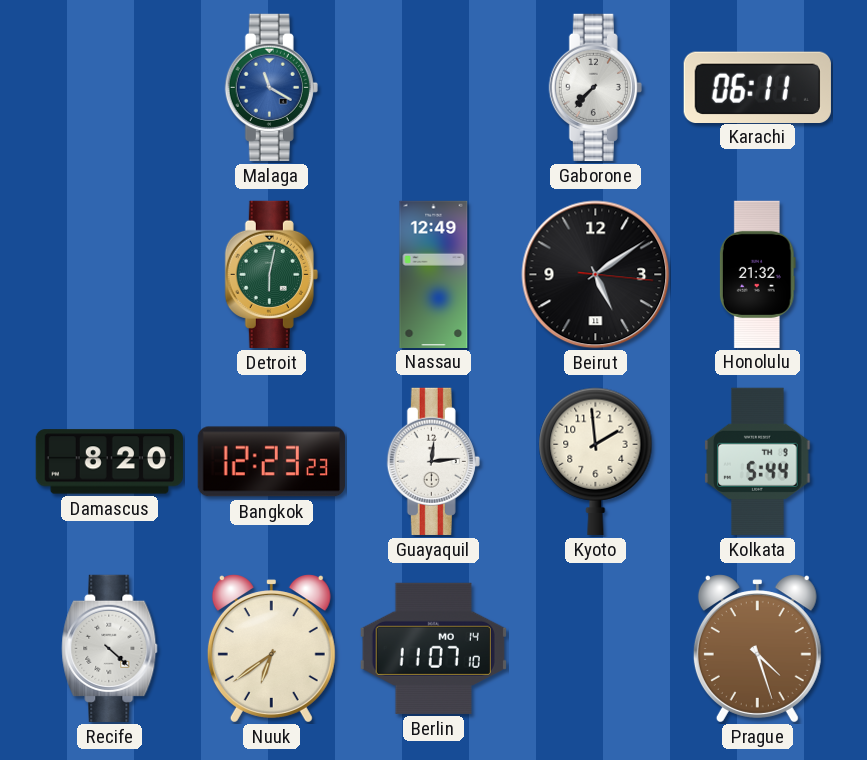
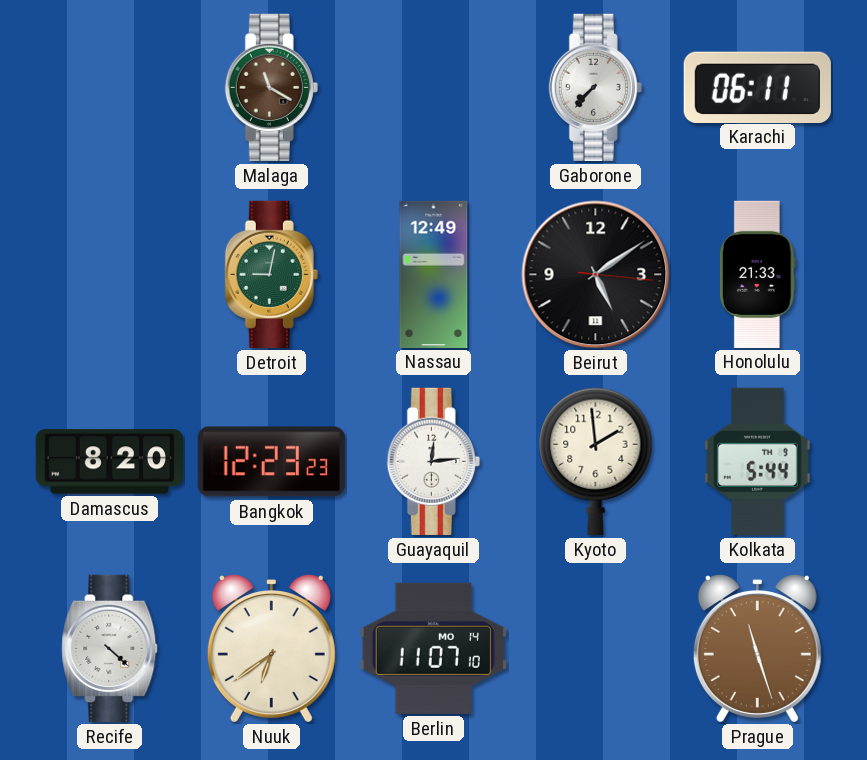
Malaga dial: blue -> brown
Detroit: 6:02 -> 9:02
Honolulu: 21:32 -> 21:33
Prague: 4:27 -> 11:27
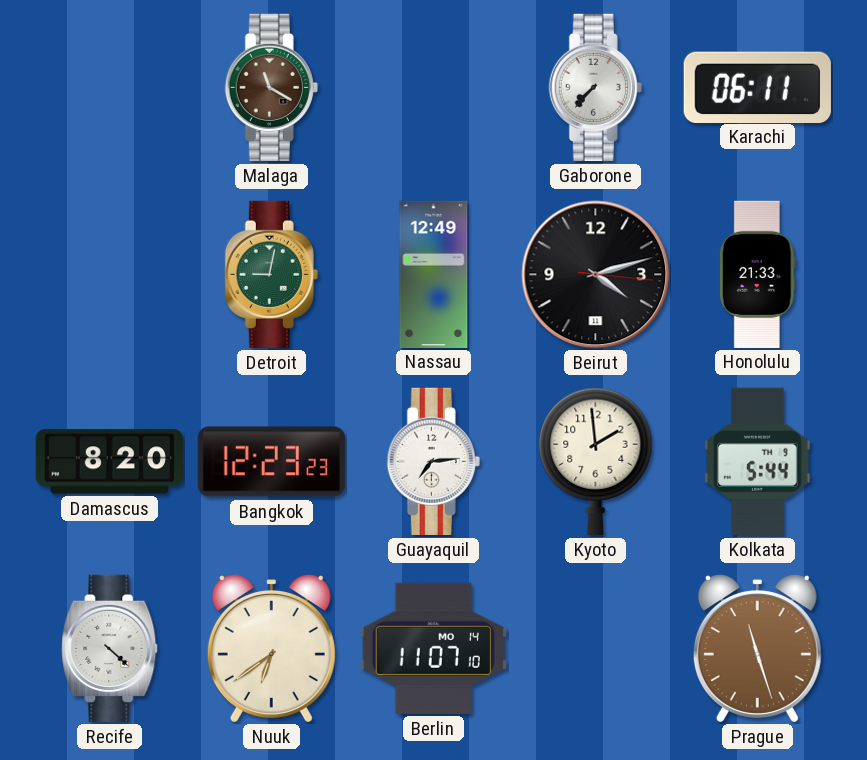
Beirut: 5:09 -> 4:12
Guayaquil: 12:14 -> 7:14
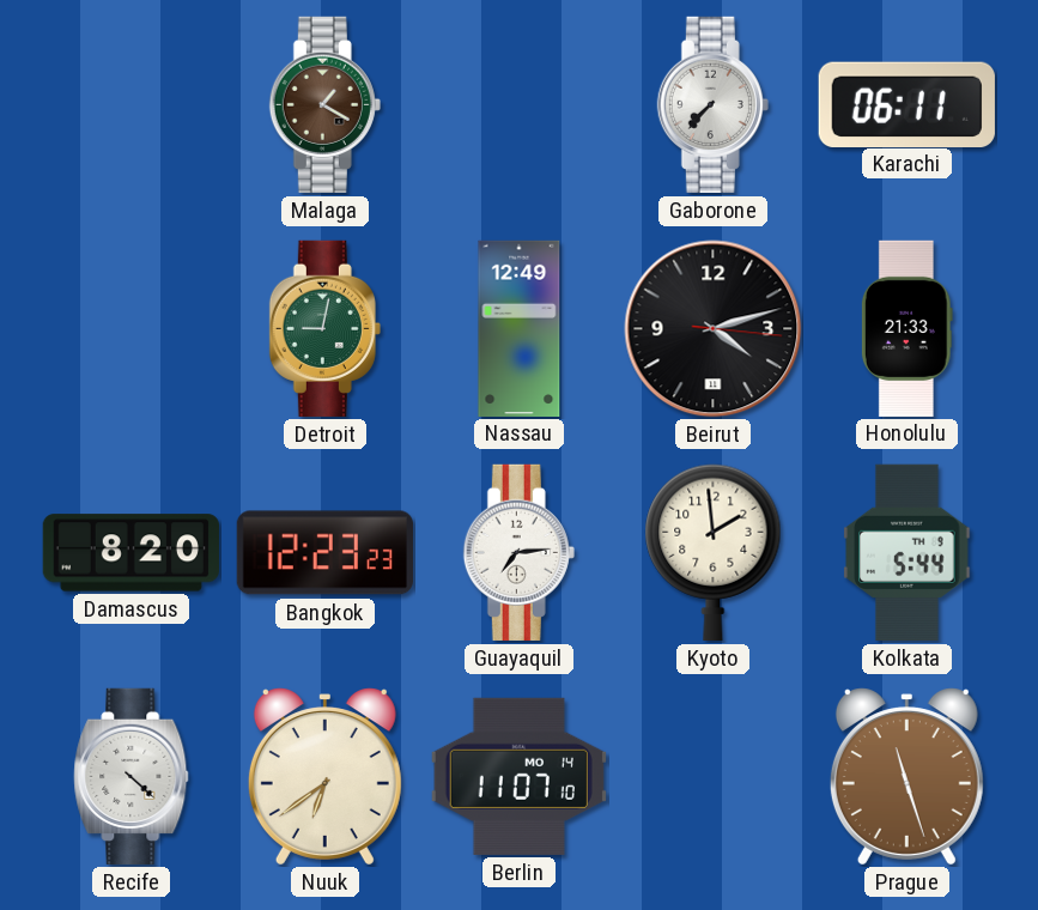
Malaga: 11:20 -> 1:20
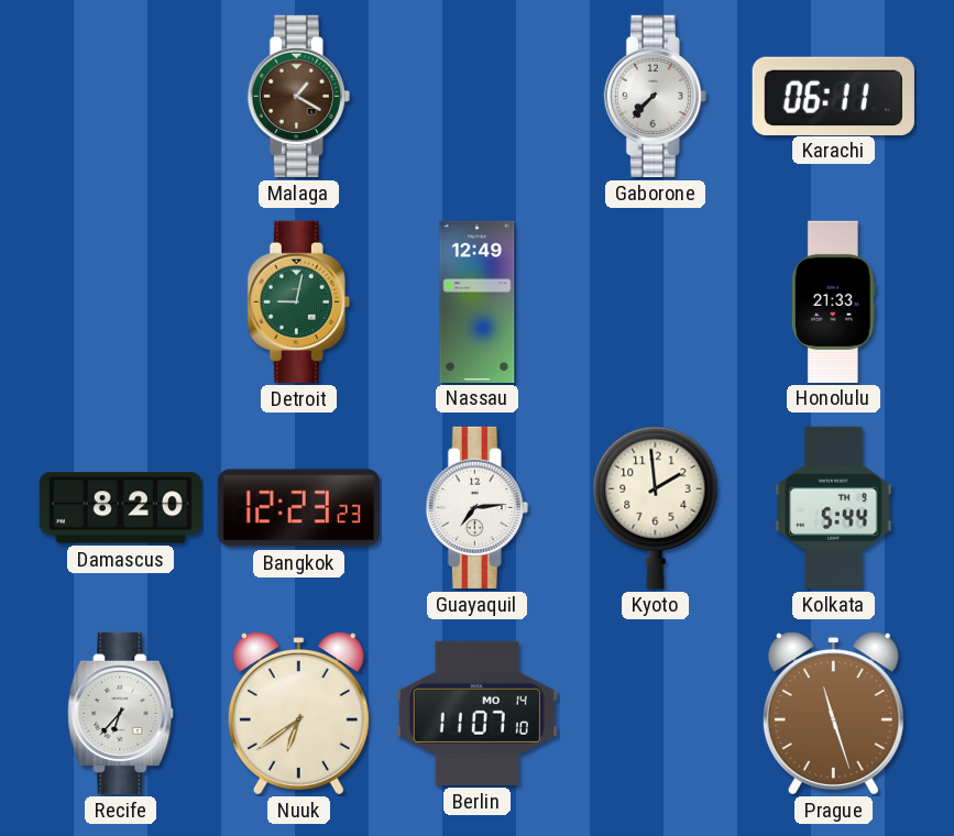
Beirut: 4:12 -> none
Recife: 4:22 -> 6:37
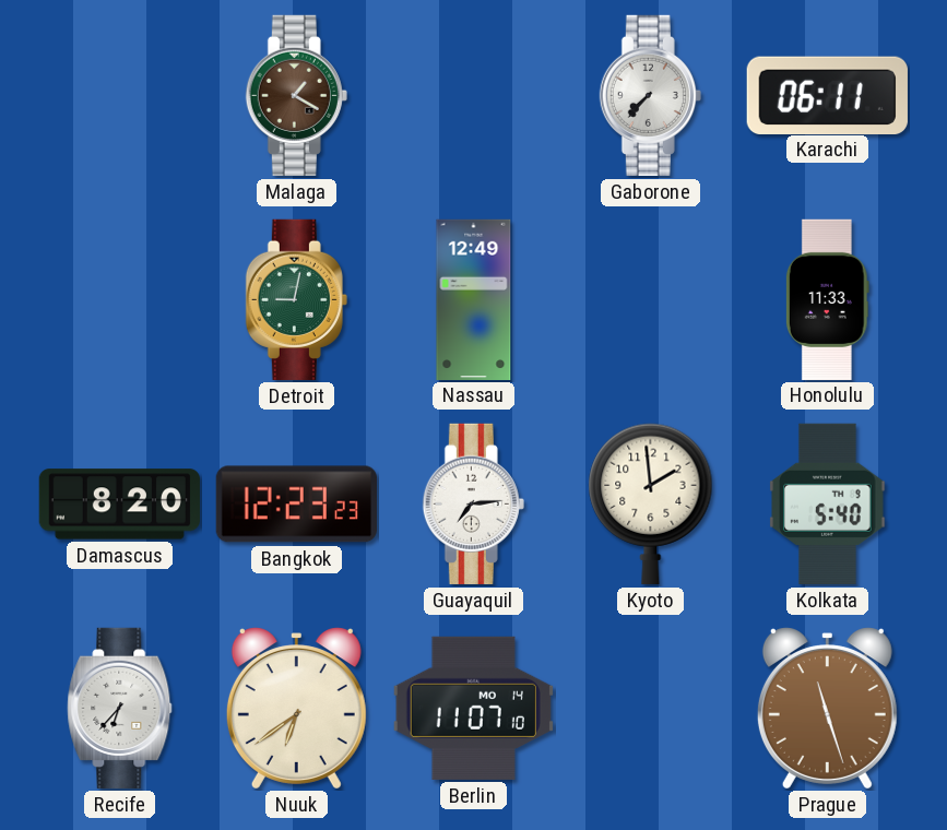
Honolulu: 21:33 -> 11:33
Kolkata: 5:44 -> 5:40
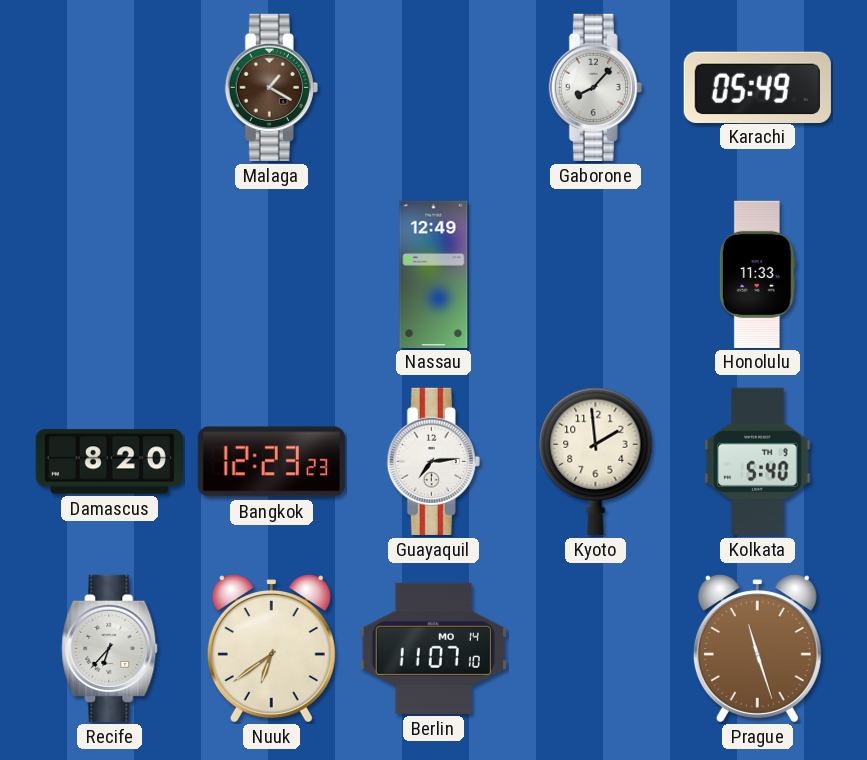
Gaborone: 7:37 -> 8:07
Karachi: 06:11 -> 05:49
Detroit: 9:02 -> none
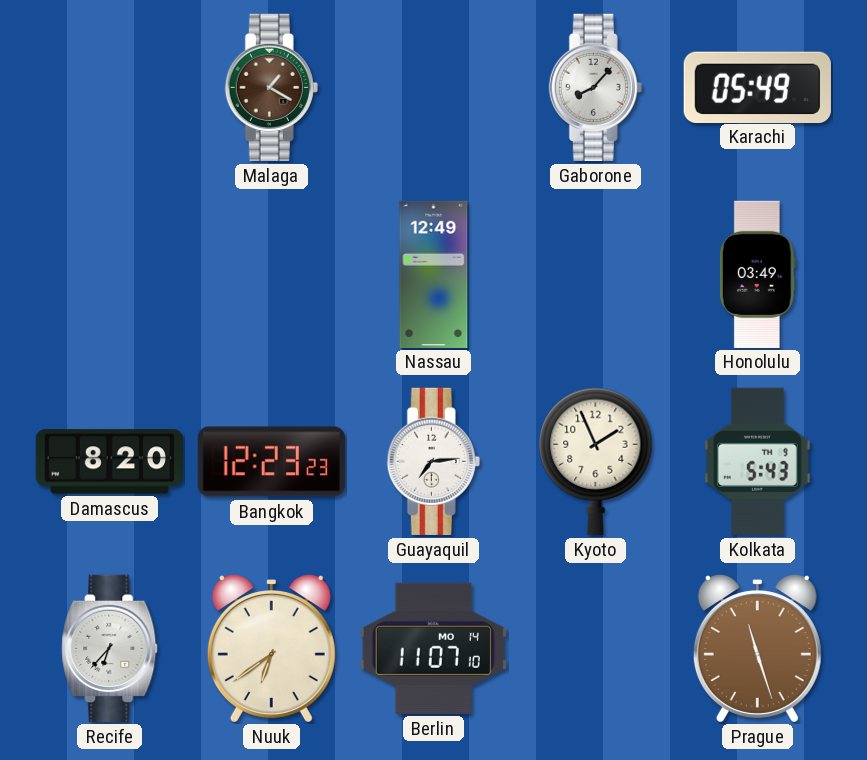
Honolulu: 11:33 -> 03:49
Kyoto: 1:59 -> 1:56
Kolkata: 5:40 -> 5:43
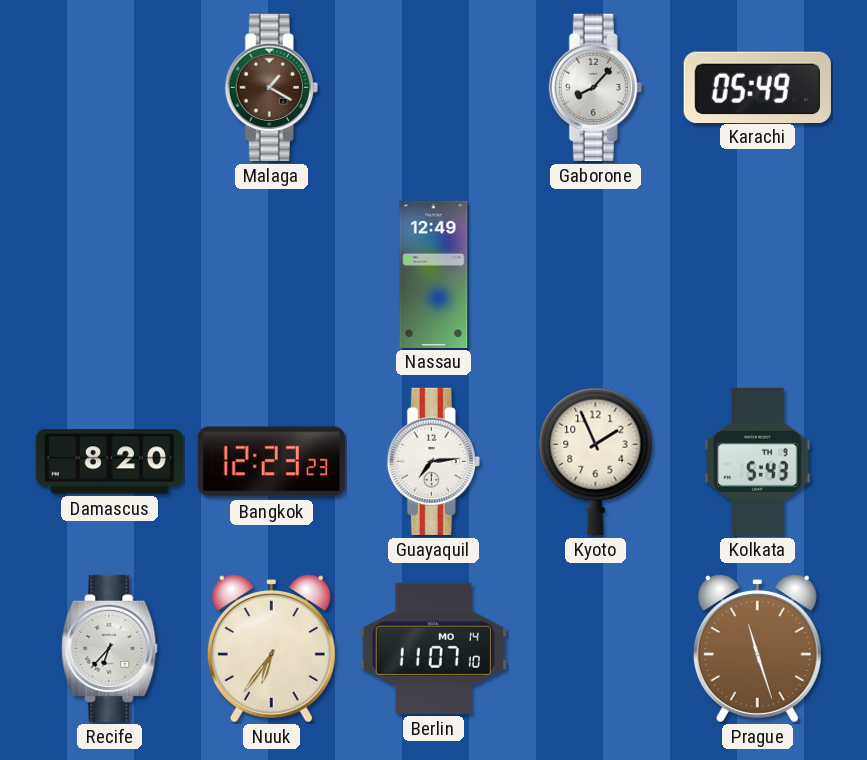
Honolulu: 03:49 -> none
Nuuk: 6:39 -> 6:36
